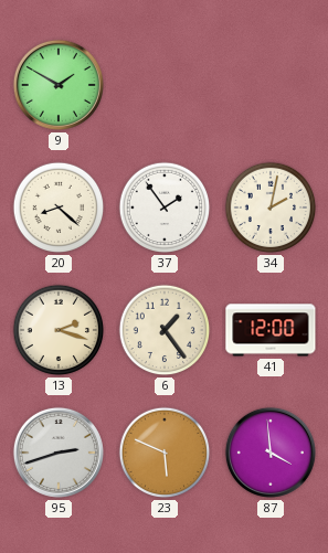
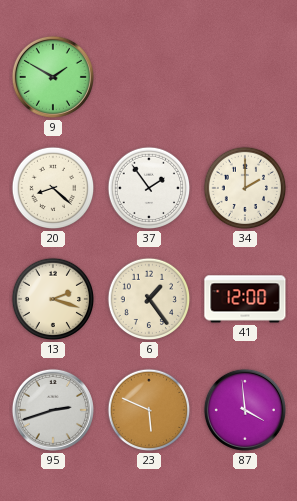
34: 2:02 -> 2:00
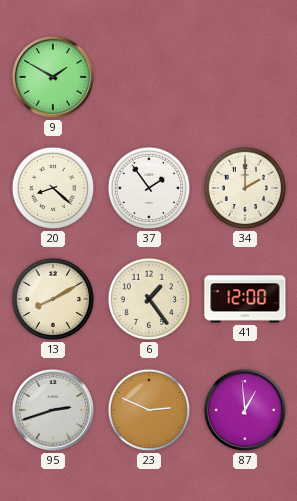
13: 2:18 -> 8:10
23: 5:49 -> 2:49
87: 3:59 -> 12:59
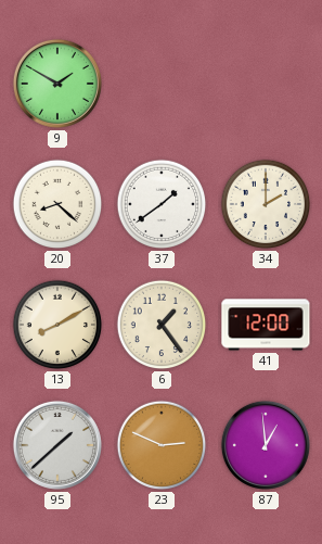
37: 1:54 -> 1:39
95: 2:42 -> 1:38
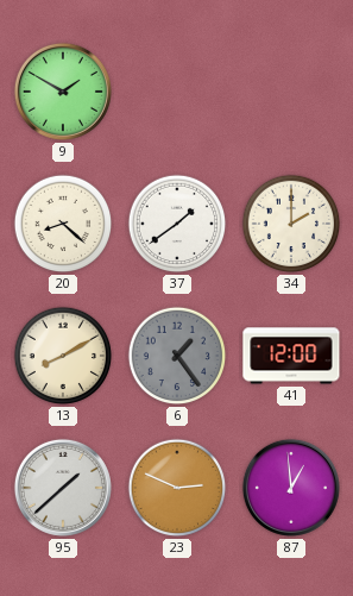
6 dial: cream -> grey
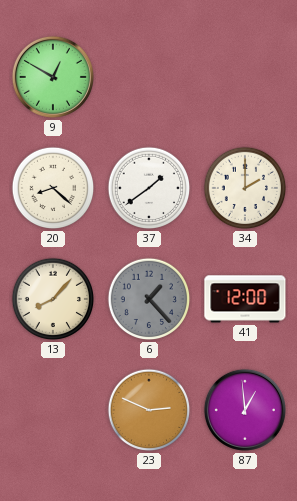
9: 1:50 -> 12:50
13: 8:10 -> 8:07
6: 1:24 -> 1:23
95: 1:38 -> none
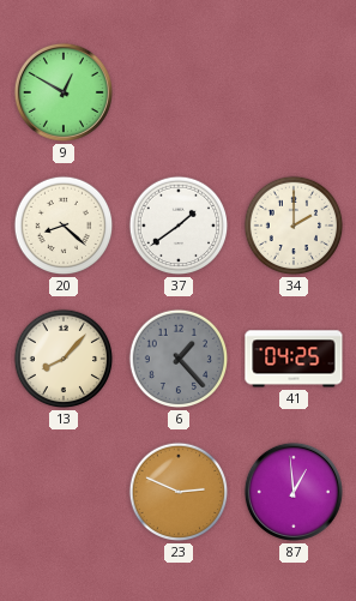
41: 12:00 -> 04:25
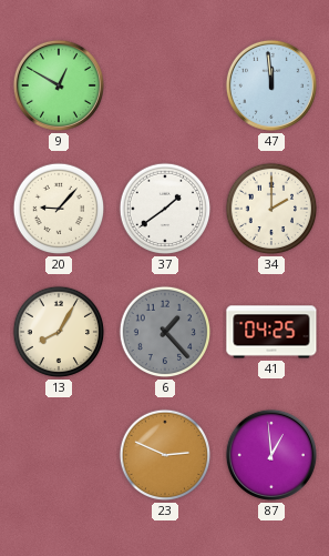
47: none -> 11:59
20: 8:22 -> 9:07
13: 8:07 -> 8:05
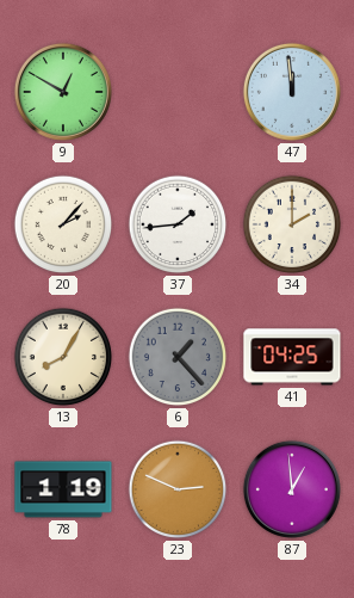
20: 9:07 -> 2:07
37: 1:39 -> 1:44
78: none -> 1:19
